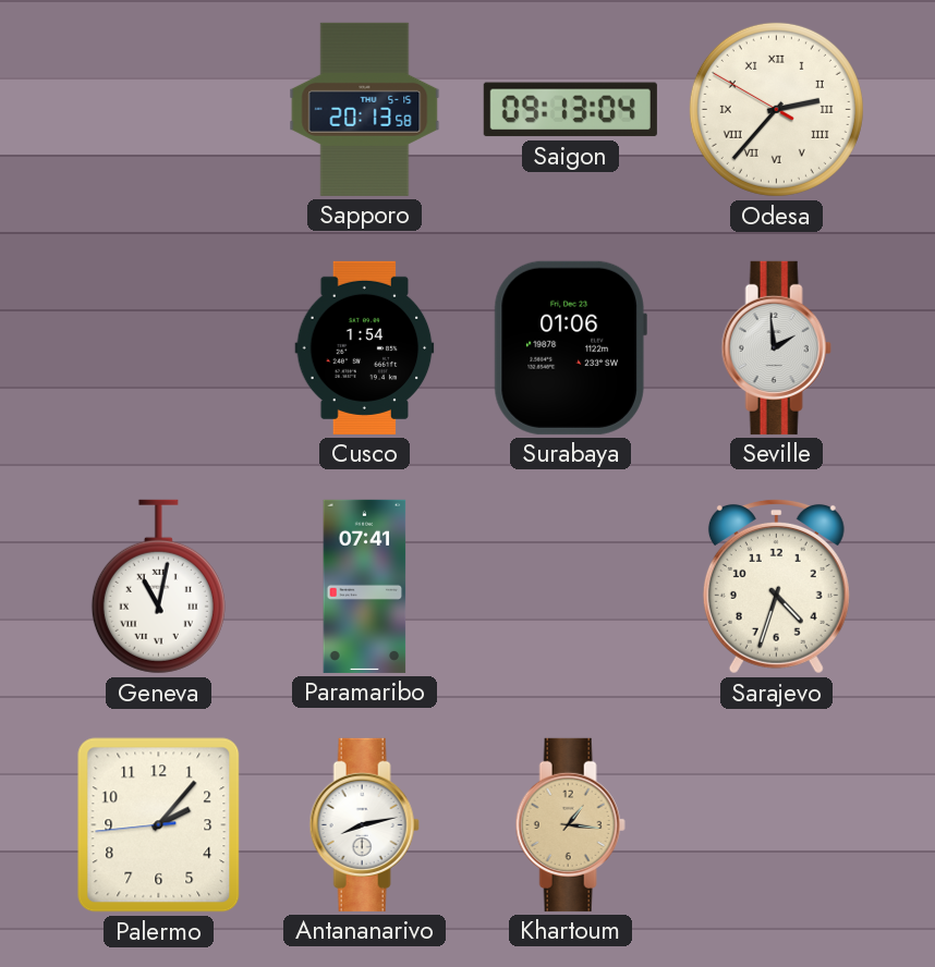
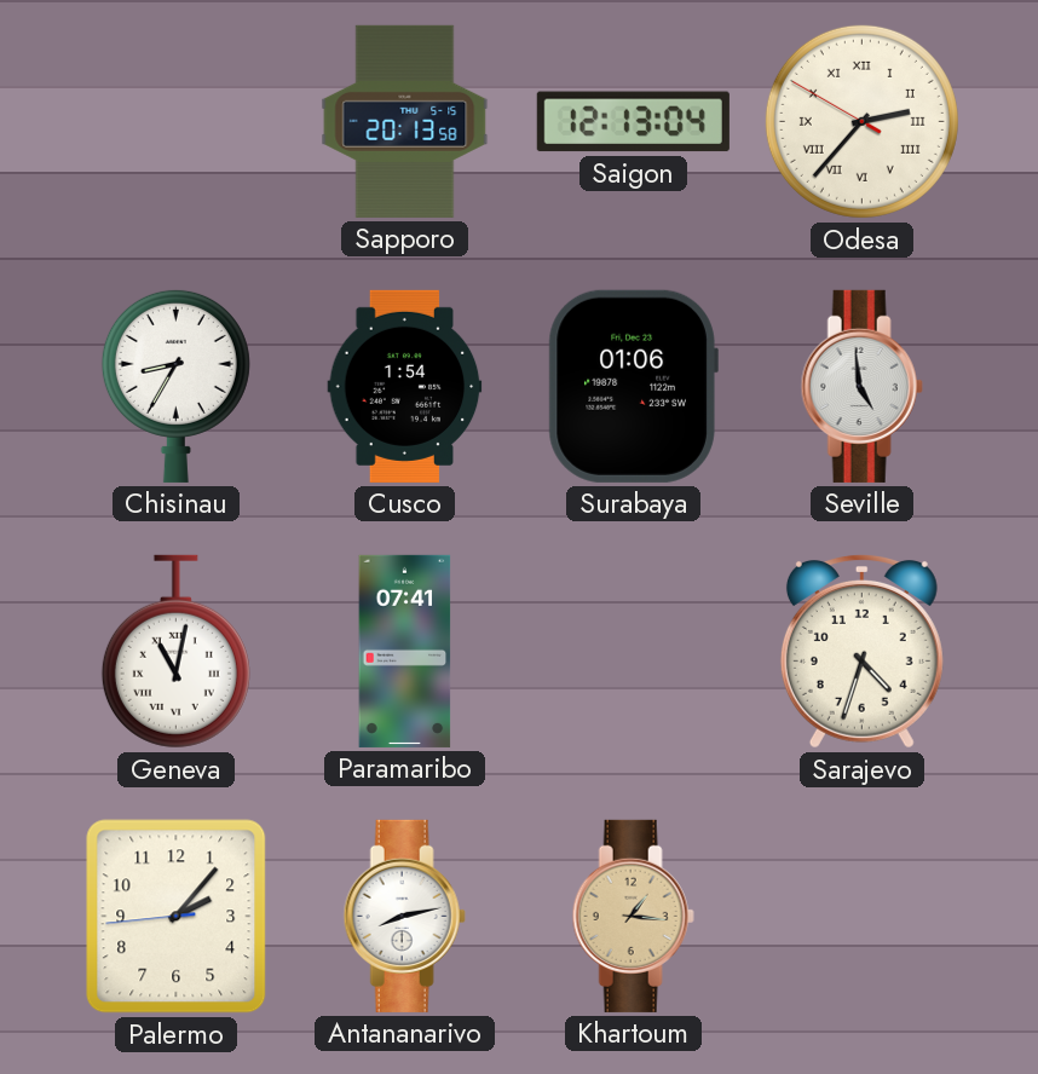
Saigon: 09:13 -> 12:13
Chisinau: none -> 8:35
Seville: 1:59 -> 4:59
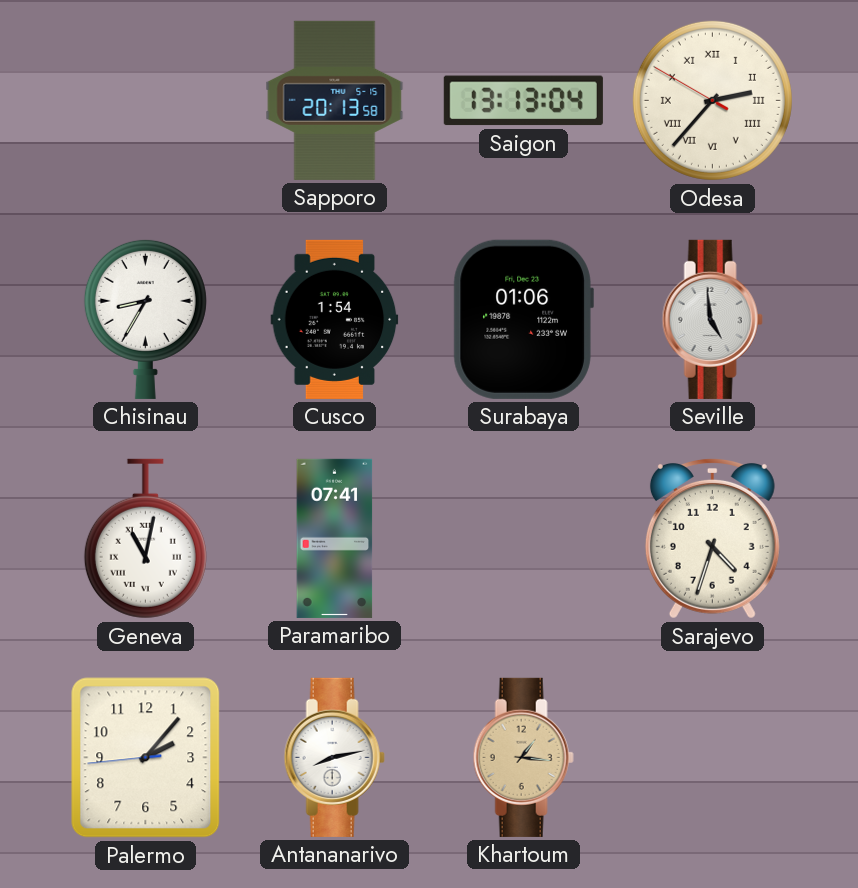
Saigon: 12:13 -> 13:13
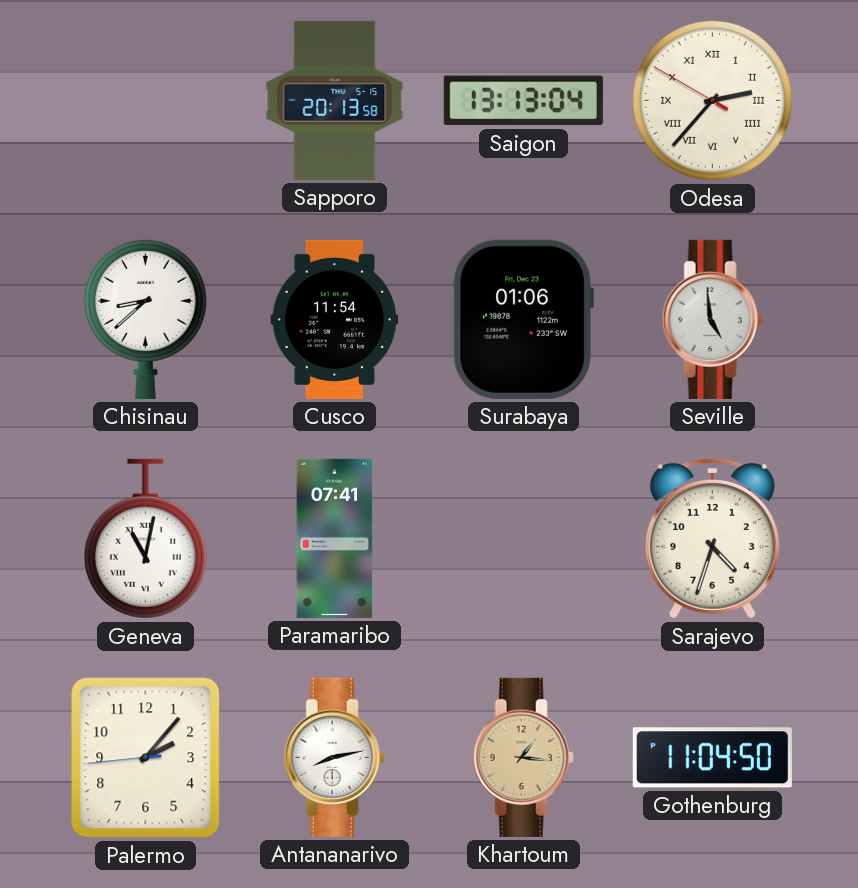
Chisinau: 8:35 -> 8:38
Cusco: 1:54 -> 11:54
Gothenburg: none -> 11:04
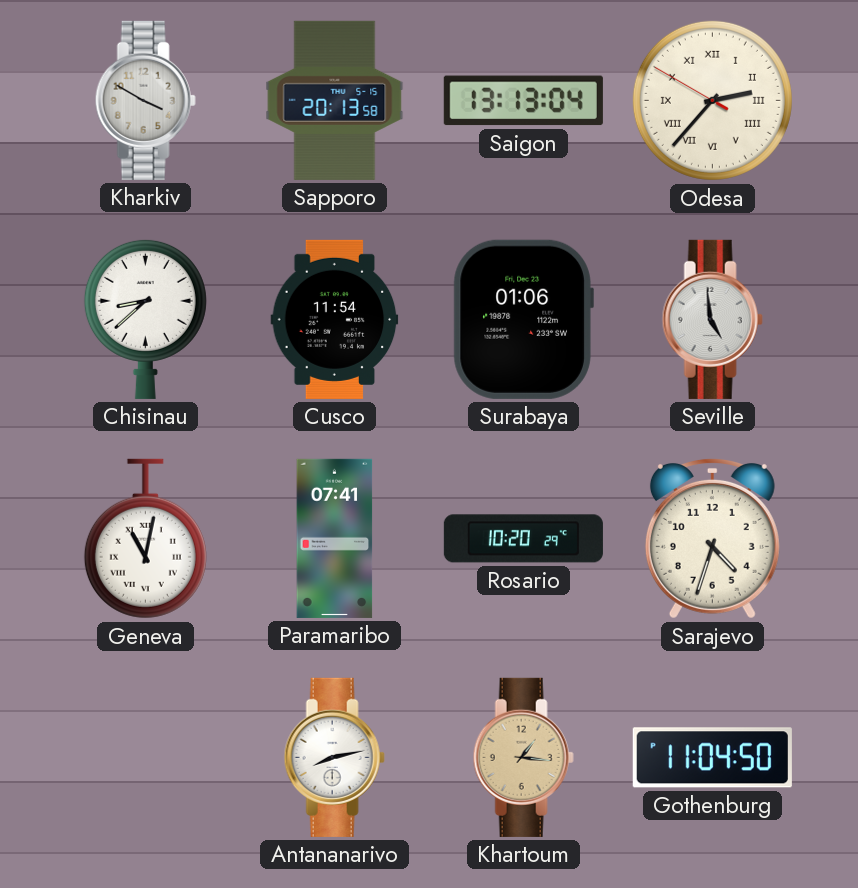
Kharkiv: none -> 3:50
Rosario: none -> 10:20
Palermo: 2:06 -> none
